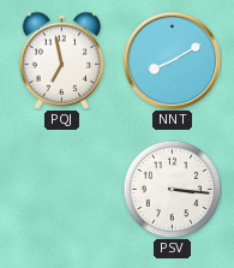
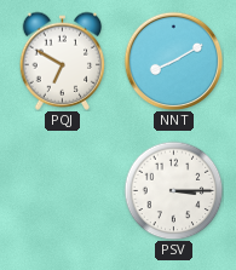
PQJ: 6:58 -> 6:50
PSV: 3:16 -> 3:15
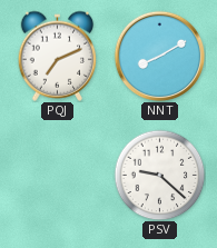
PQJ: 6:50 -> 7:11
PSV: 3:15 -> 9:22
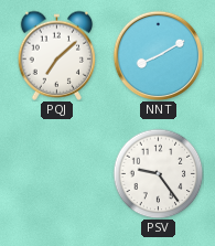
PQJ: 7:11 -> 7:08
PSV: 9:22 -> 9:24
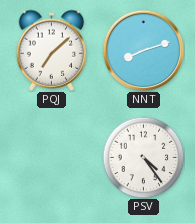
NNT: 8:10 -> 8:12
PSV: 9:24 -> 4:24
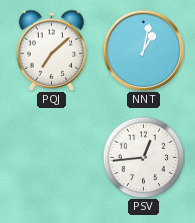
NNT: 8:12 -> 1:02
PSV: 4:24 -> 12:44
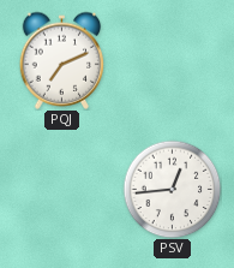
PQJ: 7:08 -> 7:11
NNT: 1:02 -> none
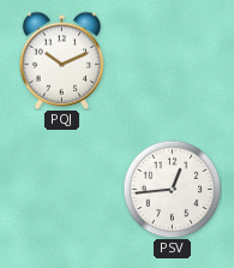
PQJ: 7:11 -> 10:11
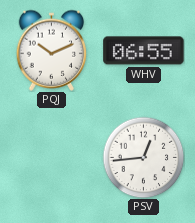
WHV: none -> 06:55
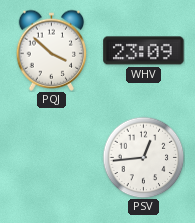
PQJ: 10:11 -> 3:52
WHV: 06:55 -> 23:09
